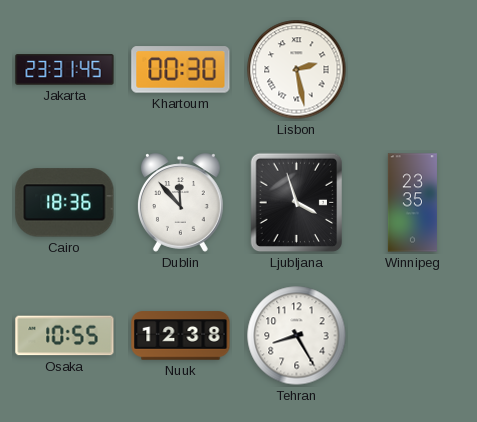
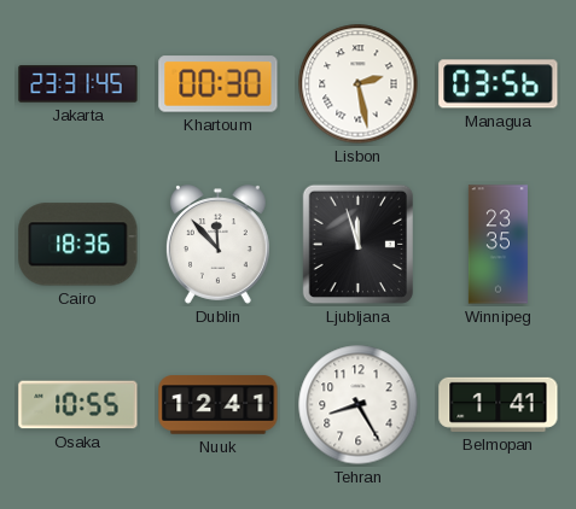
Managua: none -> 03:56
Ljubljana: 3:57 -> 11:57
Nuuk: 12:38 -> 12:41
Belmopan: none -> 1:41
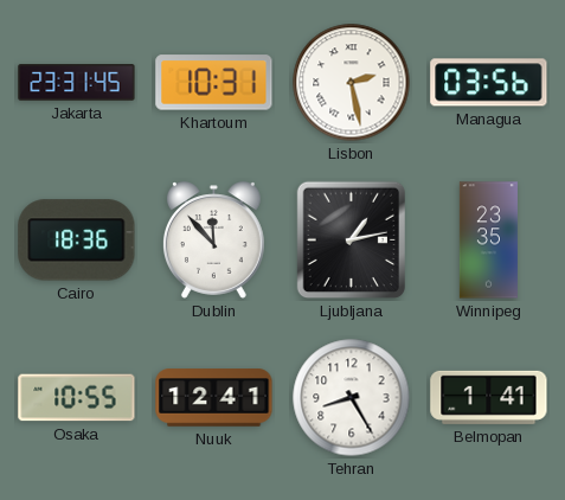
Khartoum: 00:30 -> 10:31
Ljubljana: 11:57 -> 1:13
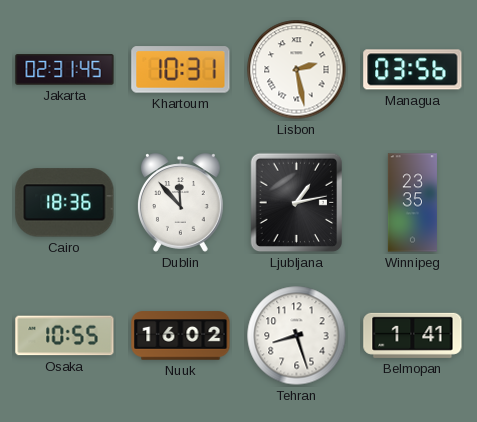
Jakarta: 23:31 -> 02:31
Nuuk: 12:41 -> 16:02
Tehran: 8:25 -> 8:27
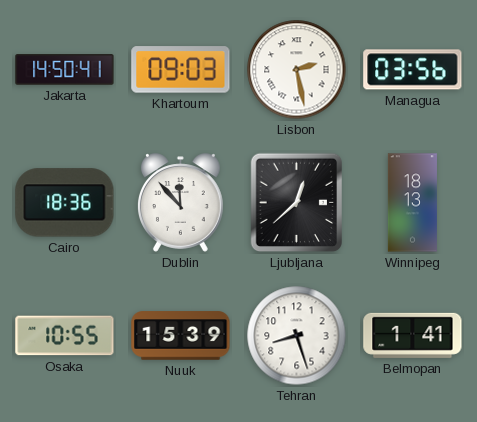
Jakarta: 02:31 -> 14:50
Khartoum: 10:31 -> 09:03
Ljubljana: 1:13 -> 12:38
Winnipeg: 23:35 -> 18:13
Nuuk: 16:02 -> 15:39
